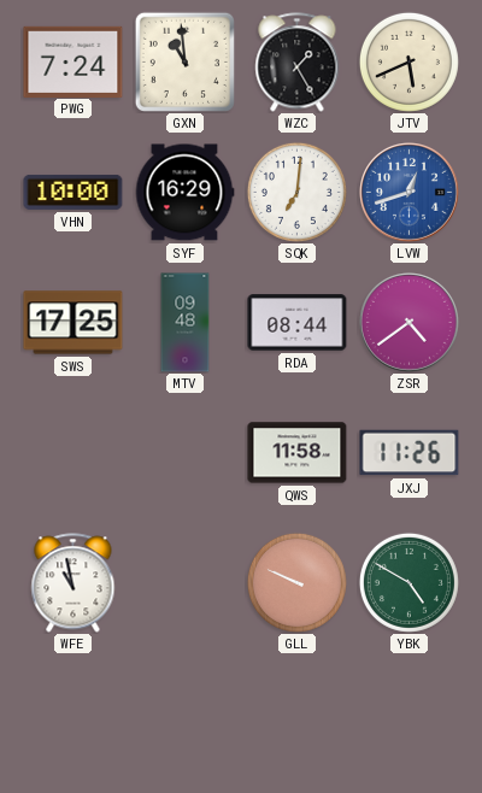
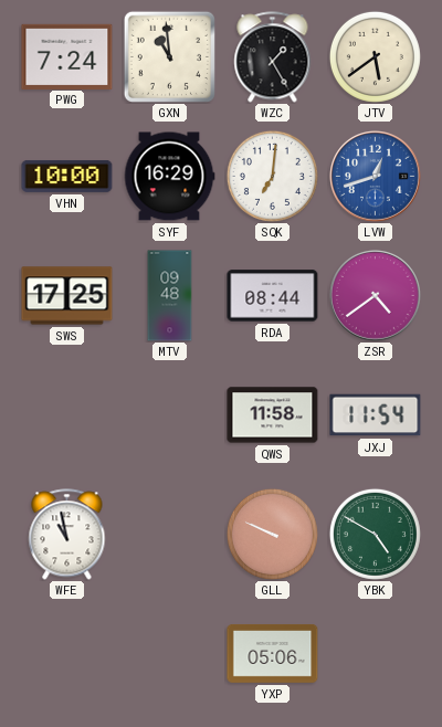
JTV: 5:41 -> 5:39
JXJ: 11:26 -> 11:54
YXP: none -> 05:06
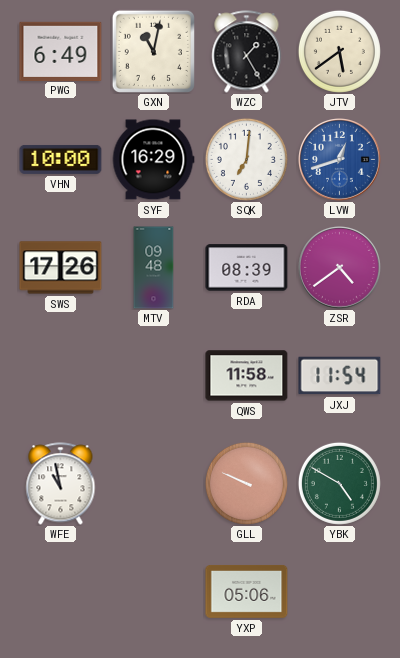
PWG: 7:24 -> 6:49
GXN: 10:59 -> 11:02
SWS: 17:25 -> 17:26
RDA: 08:44 -> 08:39
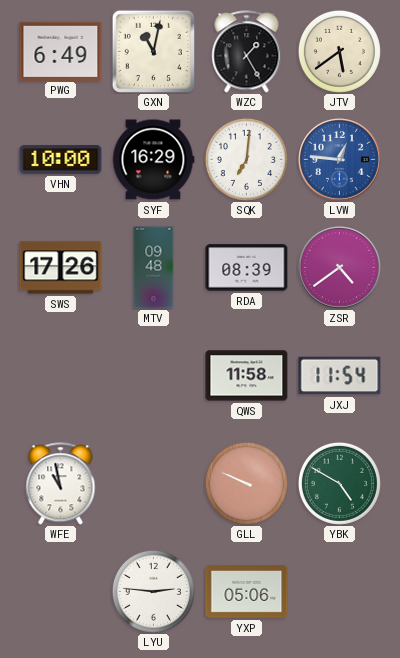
LVW: 12:42 -> 12:46
LYU: none -> 2:46
